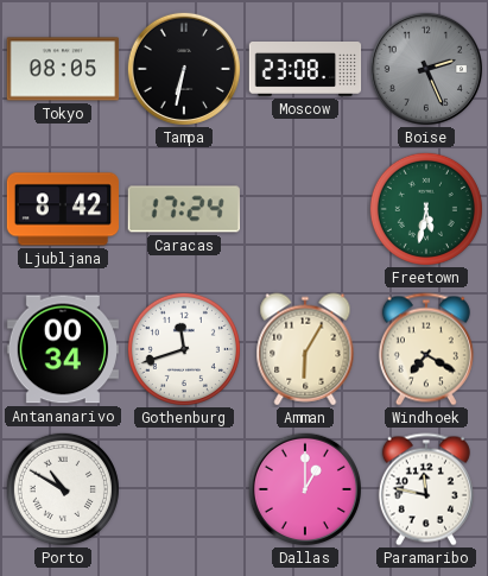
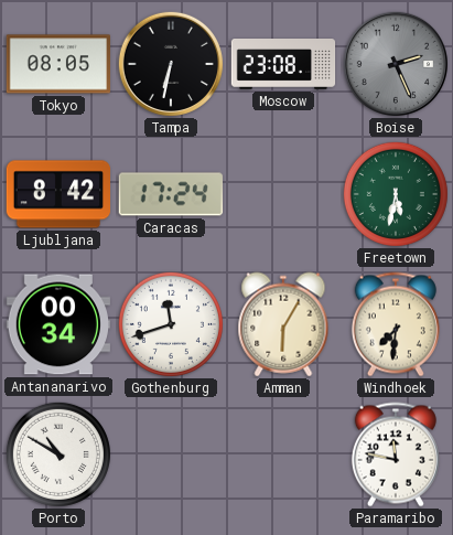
Windhoek: 7:20 -> 7:31
Dallas: 1:00 -> none
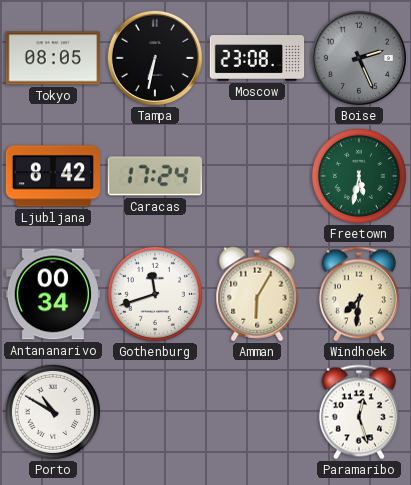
Paramaribo: 11:47 -> 12:27
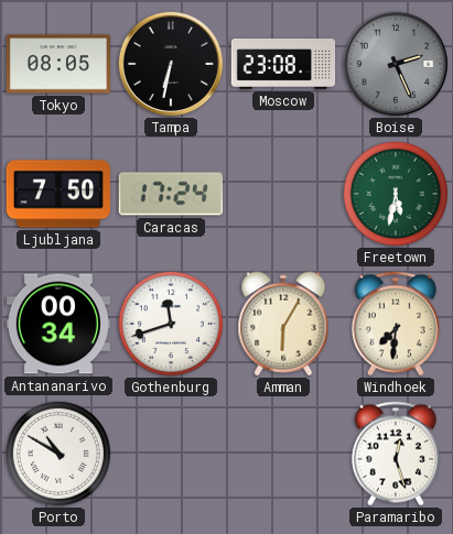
Ljubljana: 8:42 -> 7:50
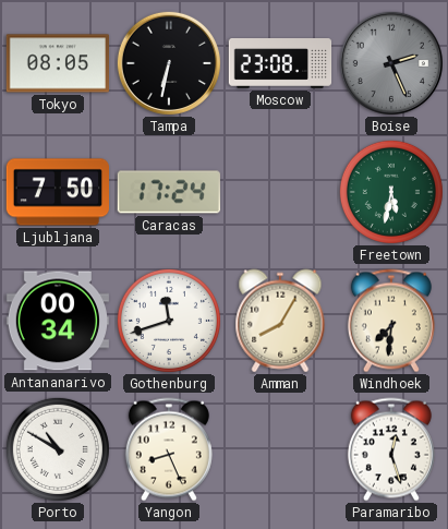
Amman: 6:05 -> 8:05
Yangon: none -> 8:26
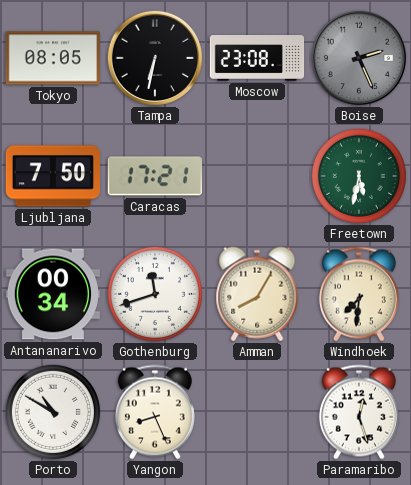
Caracas: 17:24 -> 17:21
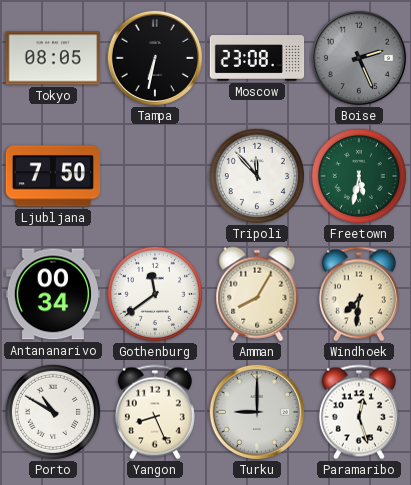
Caracas: 17:21 -> none
Tripoli: none -> 11:53
Gothenburg: 11:42 -> 11:39
Turku: none -> 9:00
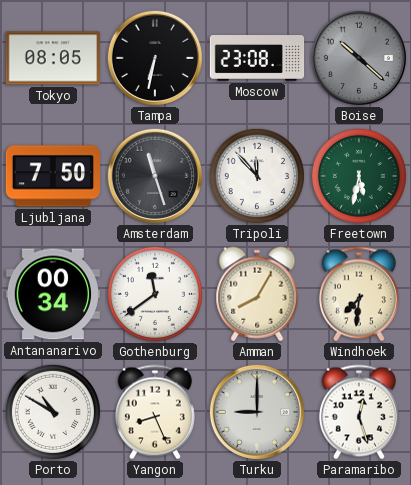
Boise: 2:26 -> 10:22
Amsterdam: none -> 11:27
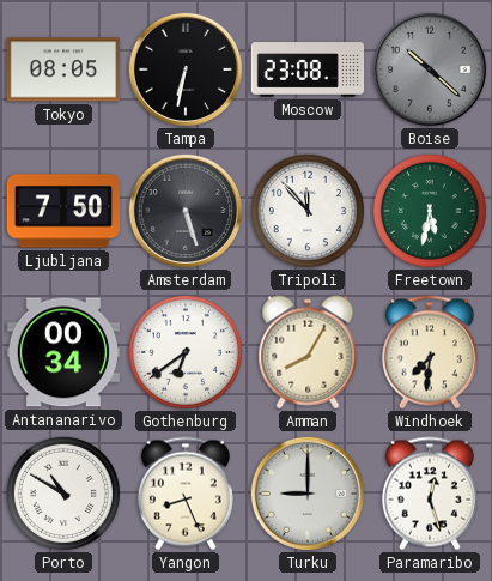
Amsterdam: 11:27 -> 5:27
Gothenburg: 11:39 -> 6:39
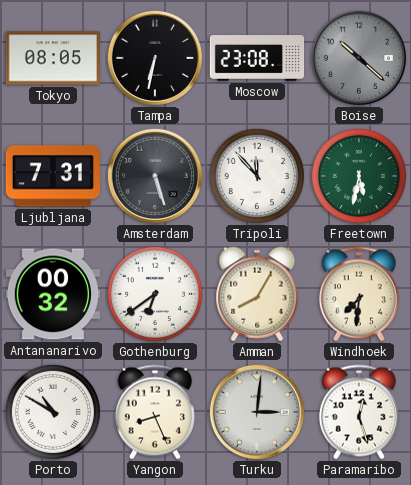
Ljubljana: 7:50 -> 7:31
Antananarivo: 00:34 -> 00:32
Turku: 9:00 -> 3:01
